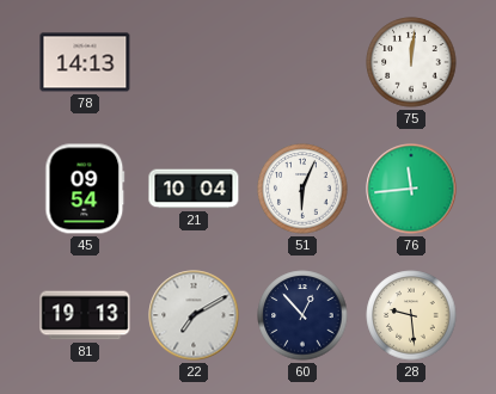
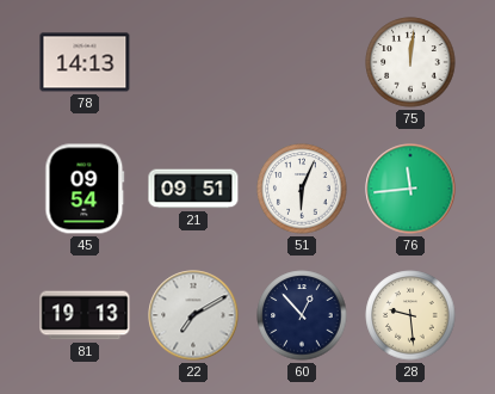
21: 10:04 -> 09:51
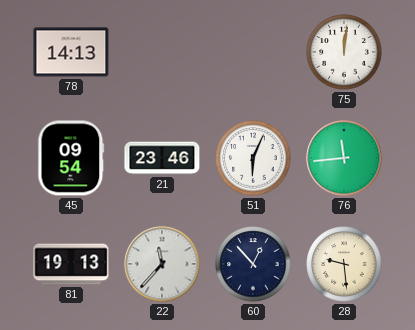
21: 09:51 -> 23:46
22: 7:10 -> 11:37
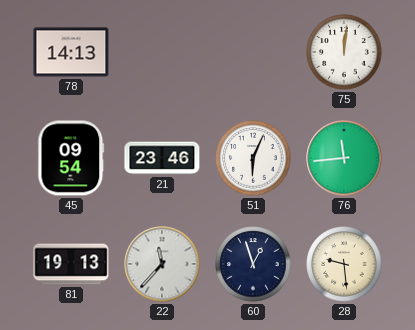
60: 12:53 -> 12:57
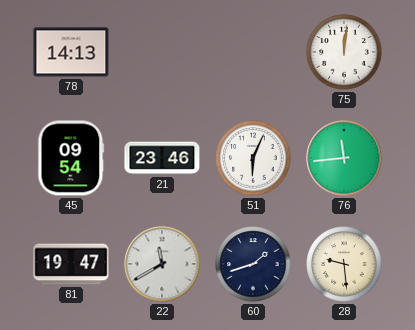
81: 19:13 -> 19:47
22: 11:37 -> 11:40
60: 12:57 -> 1:42
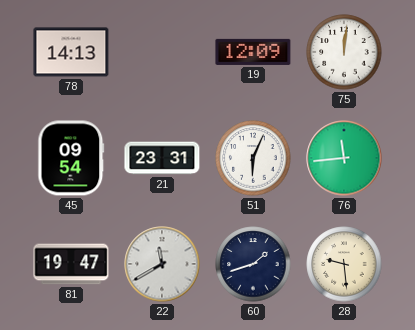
19: none -> 12:09
21: 23:46 -> 23:31
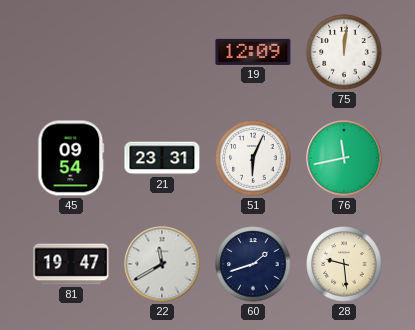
78: 14:13 -> none
76: 11:44 -> 11:43
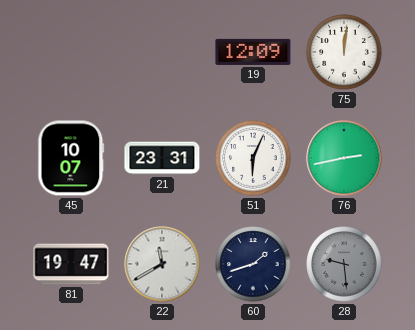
45: 09:54 -> 10:07
76: 11:43 -> 2:43
28 dial: cream -> grey
